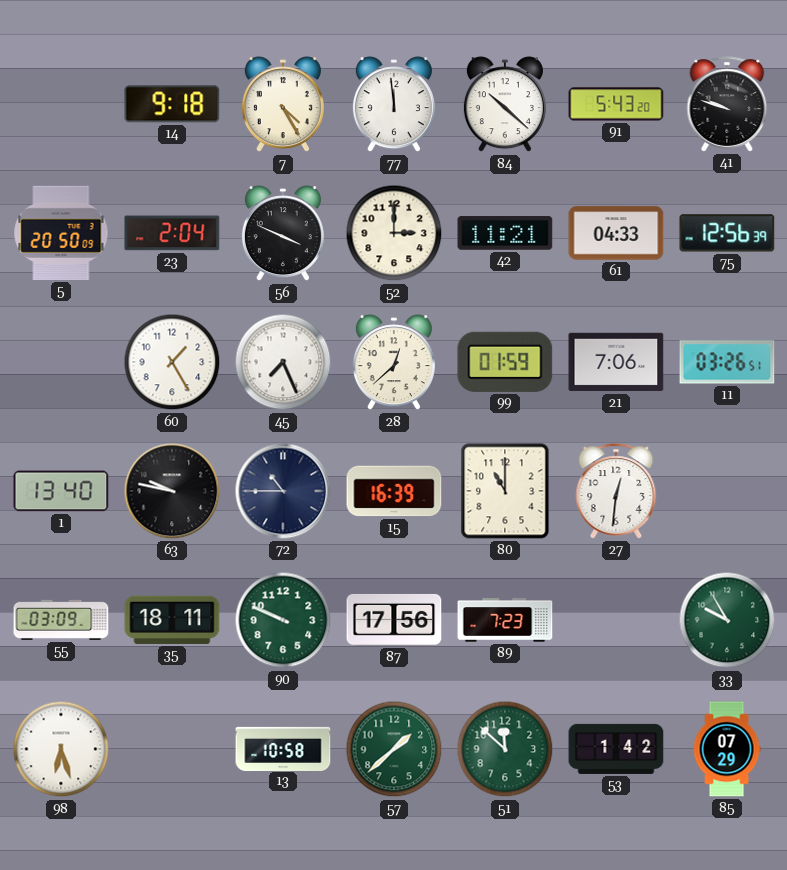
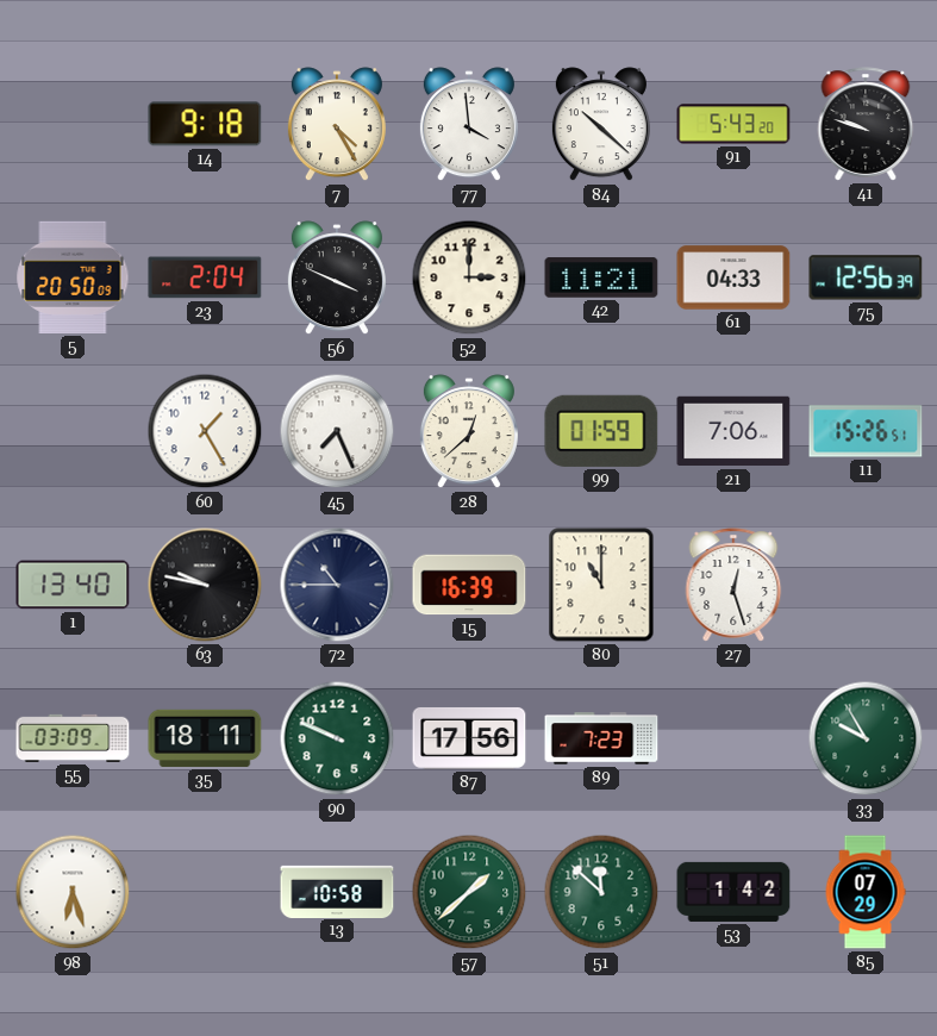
77: 11:59 -> 3:59
11: 03:26 -> 15:26
27: 12:31 -> 12:27
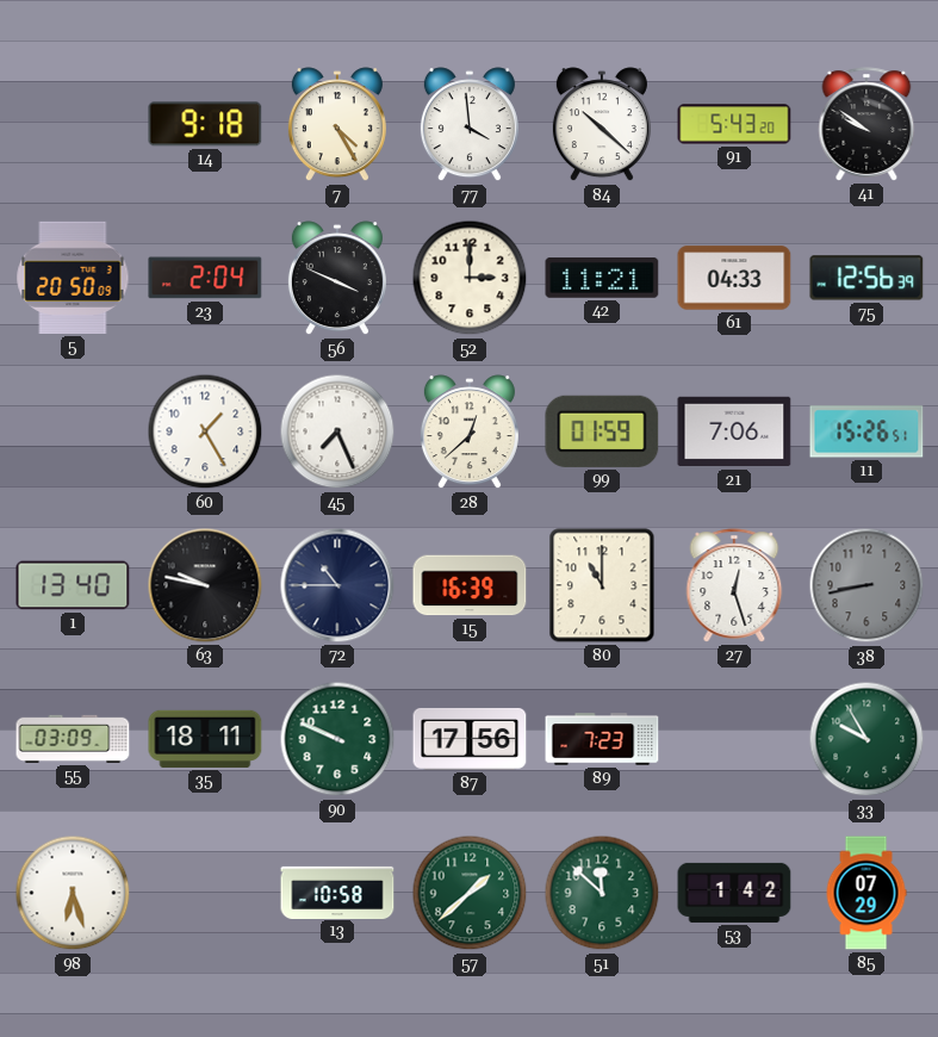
41: 9:48 -> 9:51
38: none -> 8:43
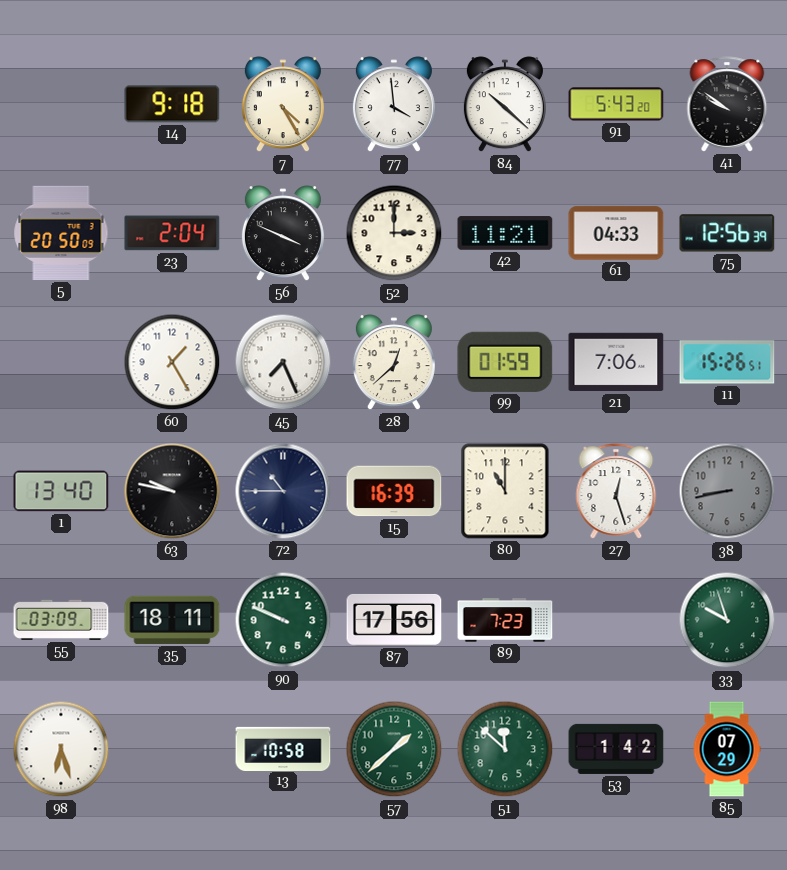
33: 9:55 -> 9:57
